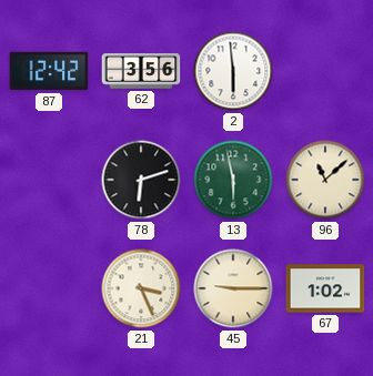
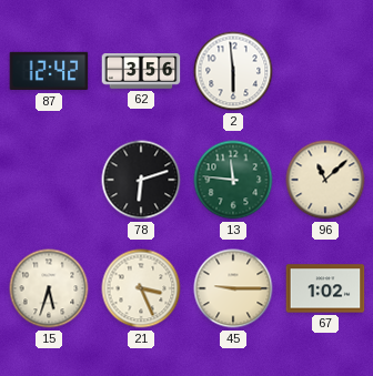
13: 5:58 -> 11:46
15: none -> 5:33
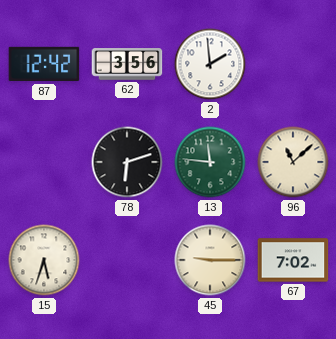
2: 5:59 -> 1:59
21: 3:26 -> none
67: 1:02 -> 7:02
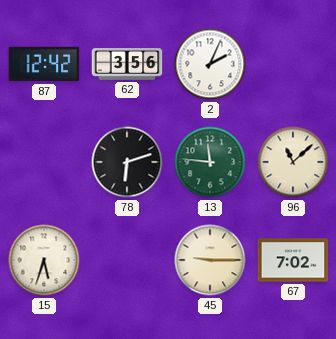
2: 1:59 -> 2:04
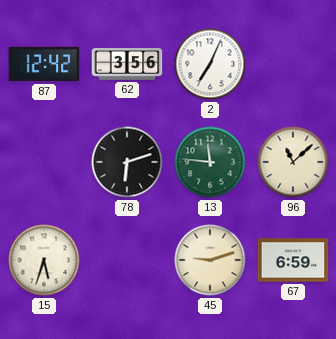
2: 2:04 -> 7:04
45: 9:15 -> 9:12
67: 7:02 -> 6:59
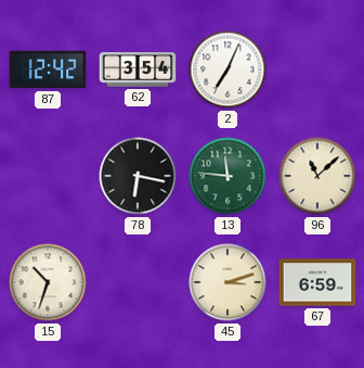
62: 3:56 -> 3:54
78: 6:12 -> 6:17
15: 5:33 -> 10:33
45: 9:12 -> 3:12
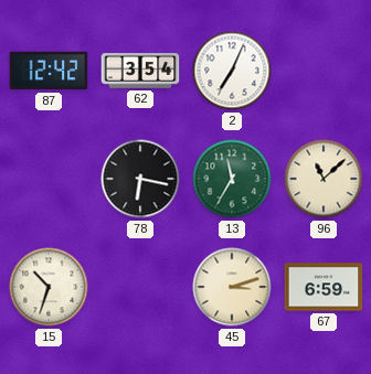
13: 11:46 -> 11:35
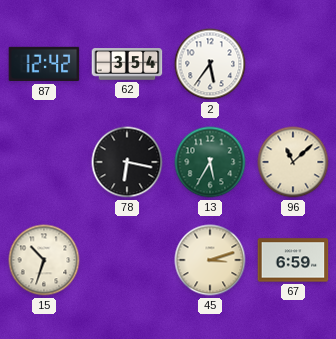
2: 7:04 -> 5:36
13: 11:35 -> 5:35
